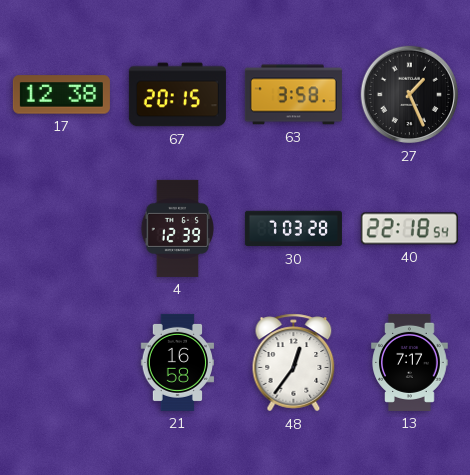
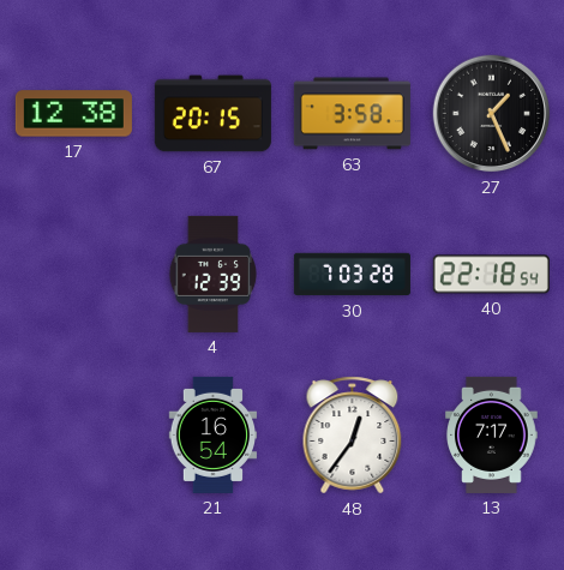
21: 16:58 -> 16:54
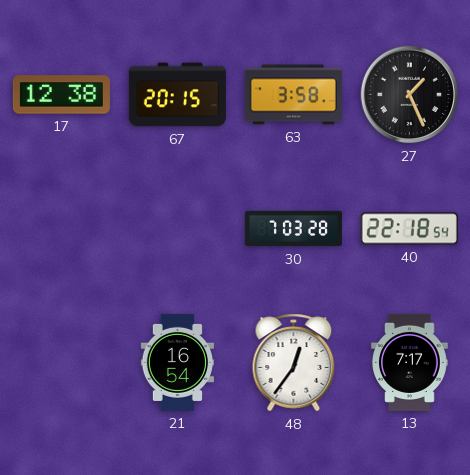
4: 12:39 -> none
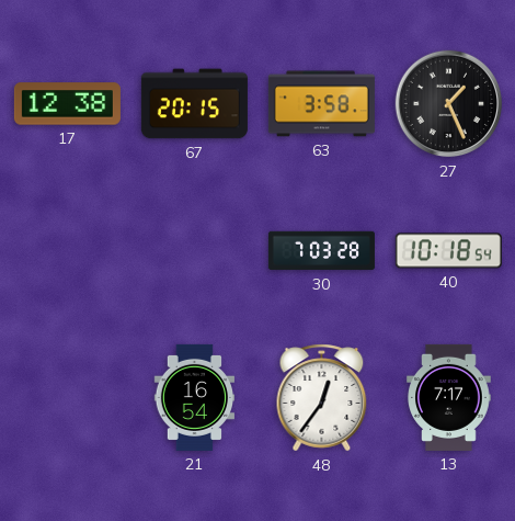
40: 22:18 -> 10:18
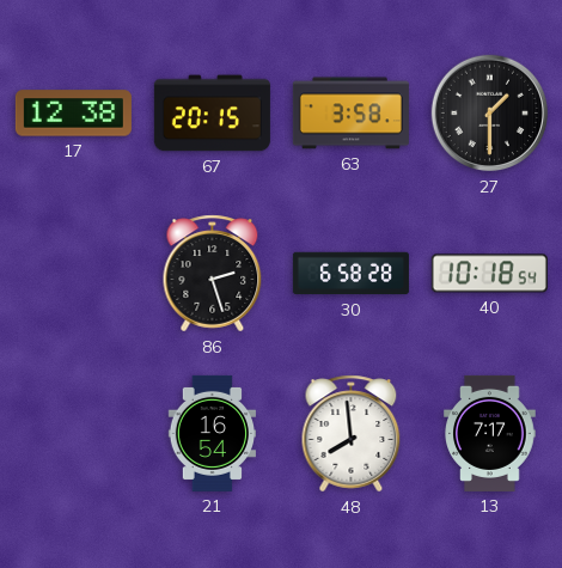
27: 1:26 -> 1:30
86: none -> 2:27
30: 7:03 -> 6:58
48: 12:36 -> 7:59
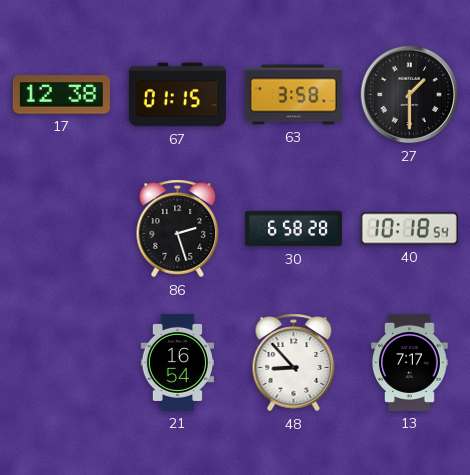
67: 20:15 -> 01:15
48: 7:59 -> 8:53
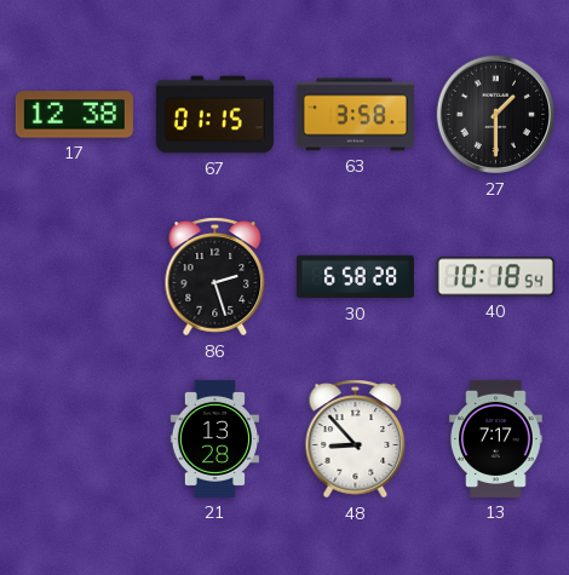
21: 16:54 -> 13:28
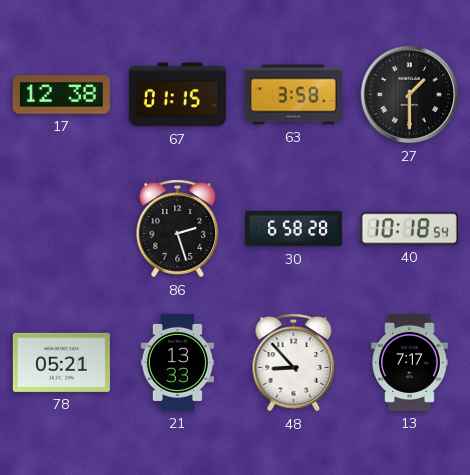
78: none -> 05:21
21: 13:28 -> 13:33
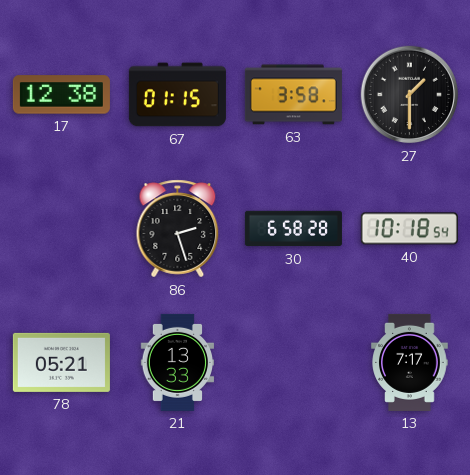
48: 8:53 -> none
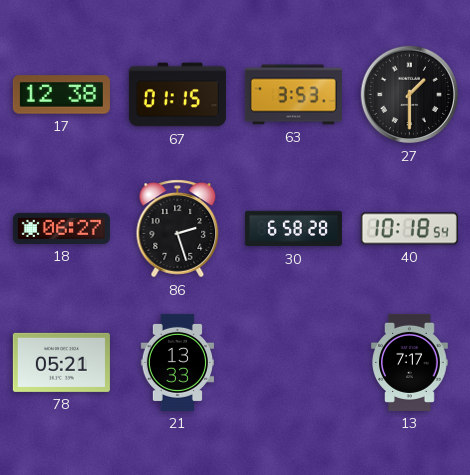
63: 3:58 -> 3:53
18: none -> 06:27
